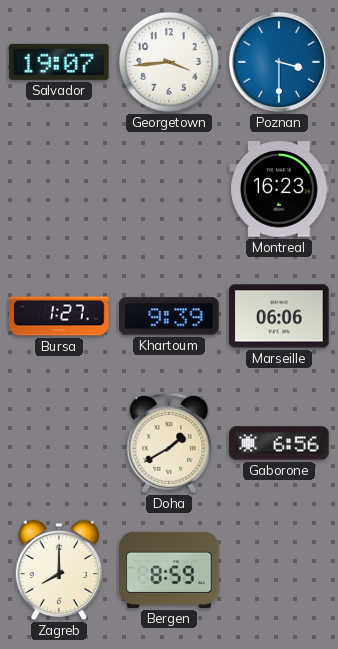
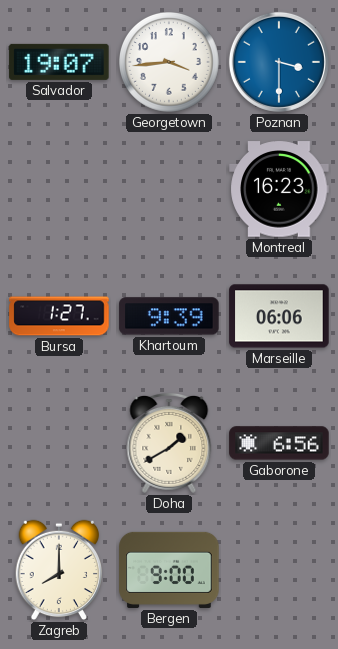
Bergen: 8:59 -> 9:00
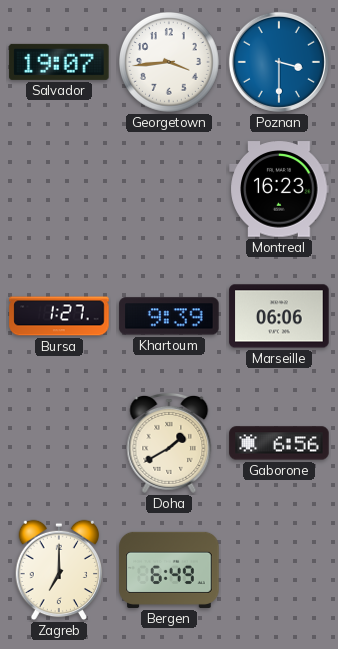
Zagreb: 8:00 -> 7:00
Bergen: 9:00 -> 6:49
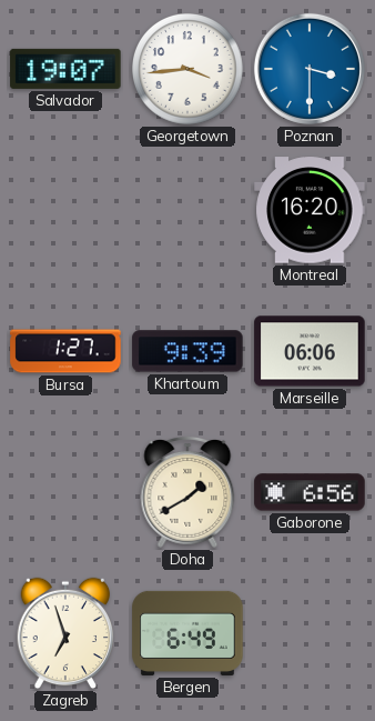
Montreal: 16:23 -> 16:20
Zagreb: 7:00 -> 6:57
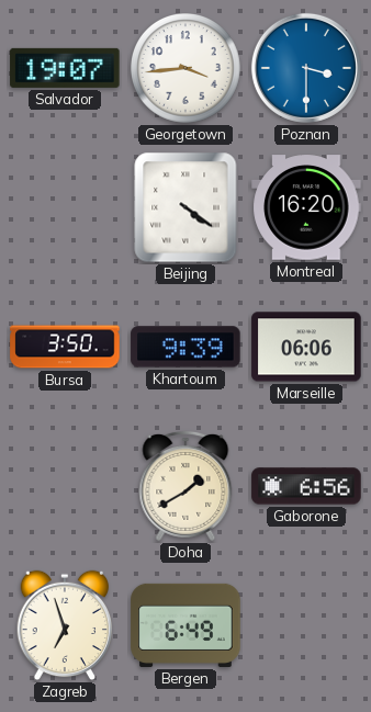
Beijing: none -> 4:21
Bursa: 1:27 -> 3:50
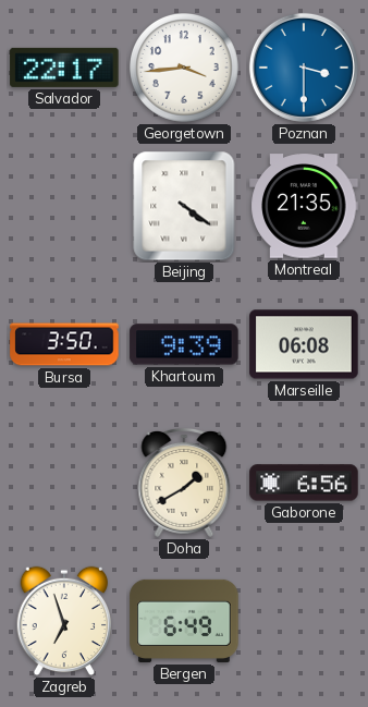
Salvador: 19:07 -> 22:17
Montreal: 16:20 -> 21:35
Marseille: 06:06 -> 06:08
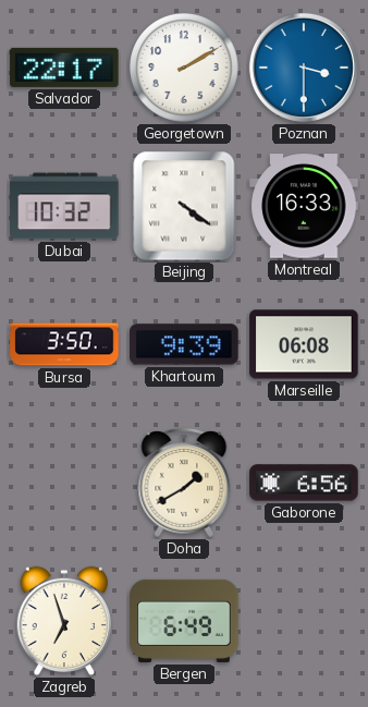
Georgetown: 3:44 -> 2:10
Dubai: none -> 10:32
Montreal: 21:35 -> 16:33
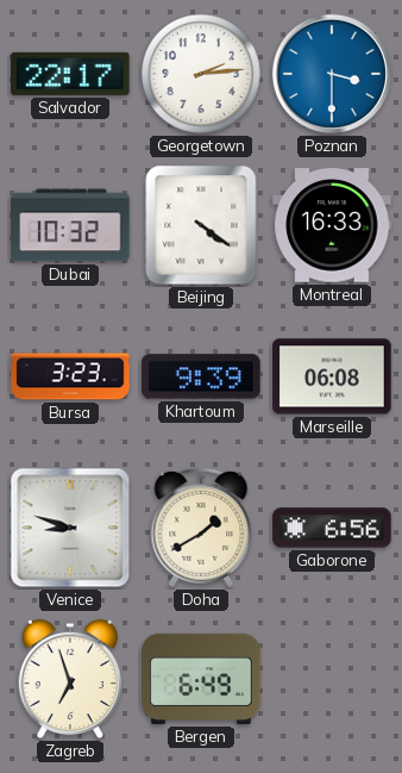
Georgetown: 2:10 -> 2:14
Bursa: 3:50 -> 3:23
Venice: none -> 8:48
